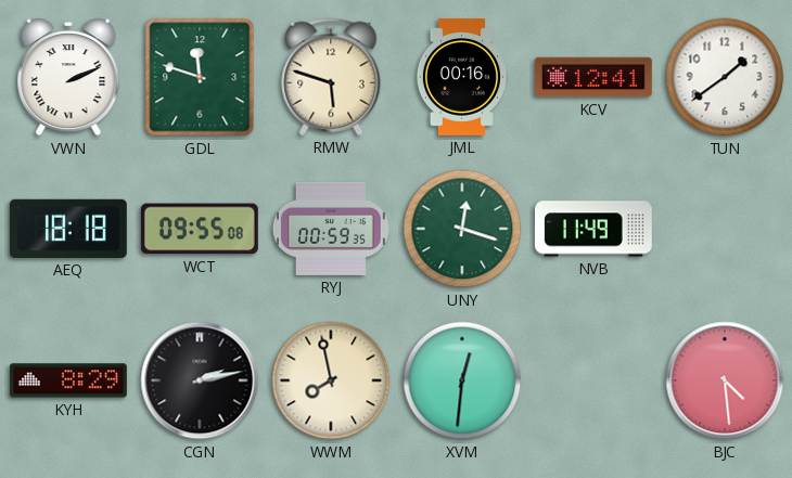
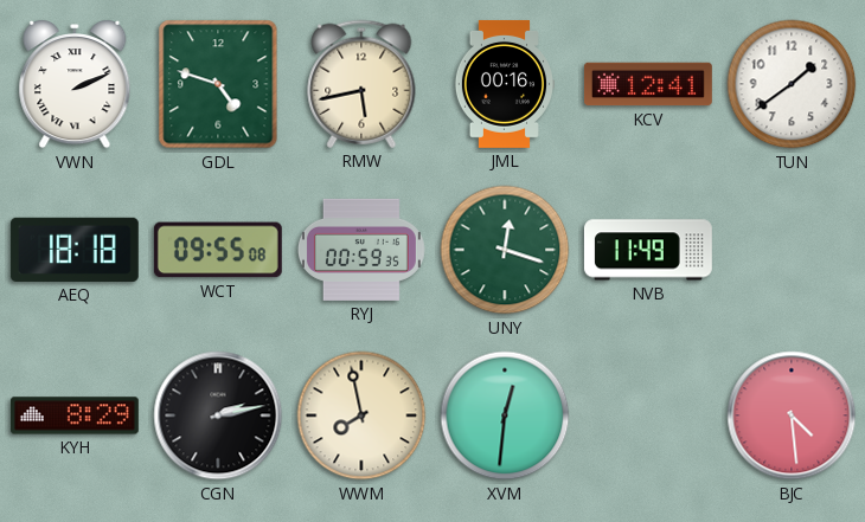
GDL: 11:48 -> 4:48
RMW: 5:48 -> 5:43
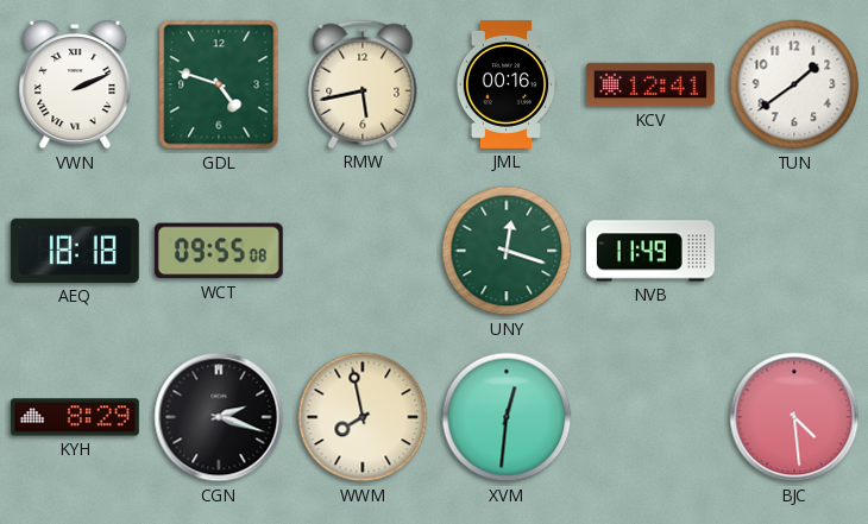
RYJ: 00:59 -> none
CGN: 2:13 -> 2:18
